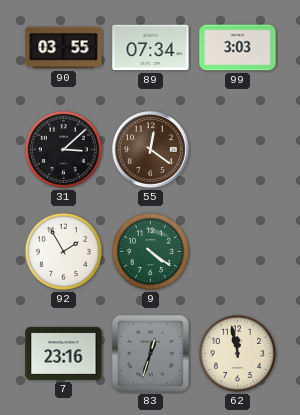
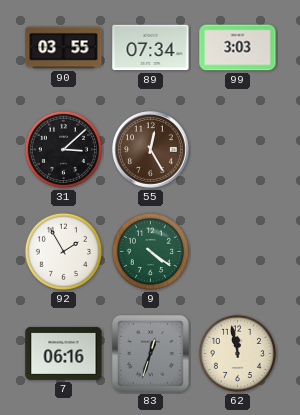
55: 12:21 -> 12:25
7: 23:16 -> 06:16
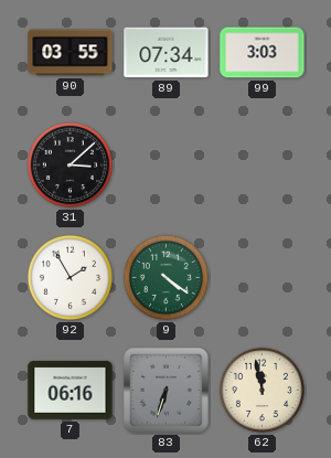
55: 12:25 -> none
83: 12:33 -> 6:33
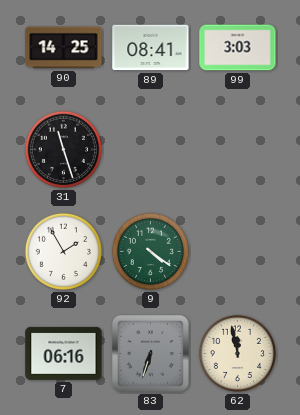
90: 03:55 -> 14:25
89: 07:34 -> 08:41
31: 3:08 -> 11:27
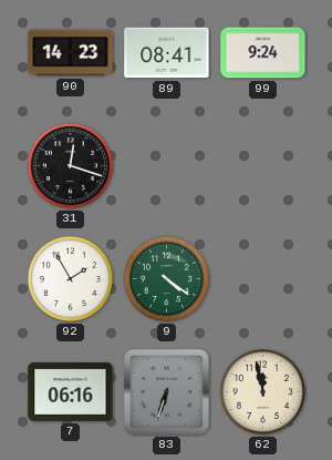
90: 14:25 -> 14:23
99: 3:03 -> 9:24
31: 11:27 -> 12:18
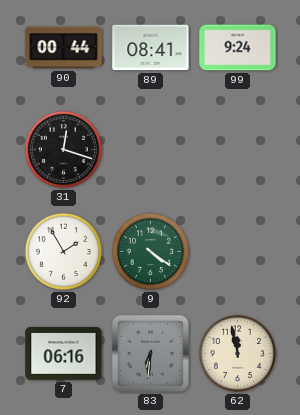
90: 14:23 -> 00:44
83: 6:33 -> 6:31
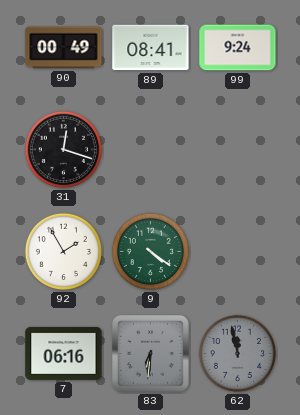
90: 00:44 -> 00:49
62 dial: cream -> grey
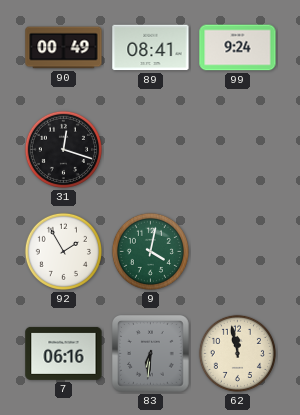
9: 4:21 -> 4:02
62 dial: grey -> cream
